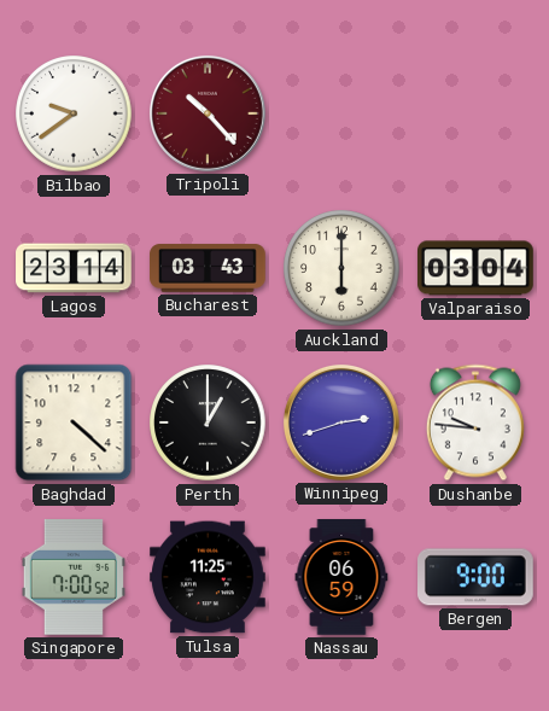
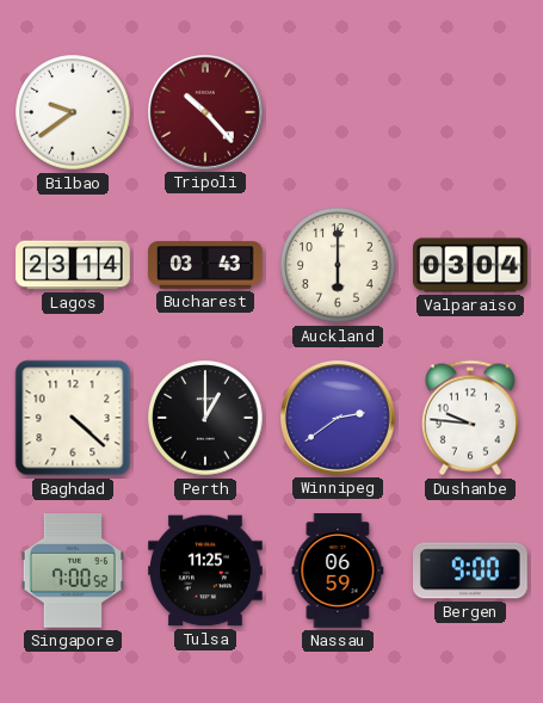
Winnipeg: 2:42 -> 2:39
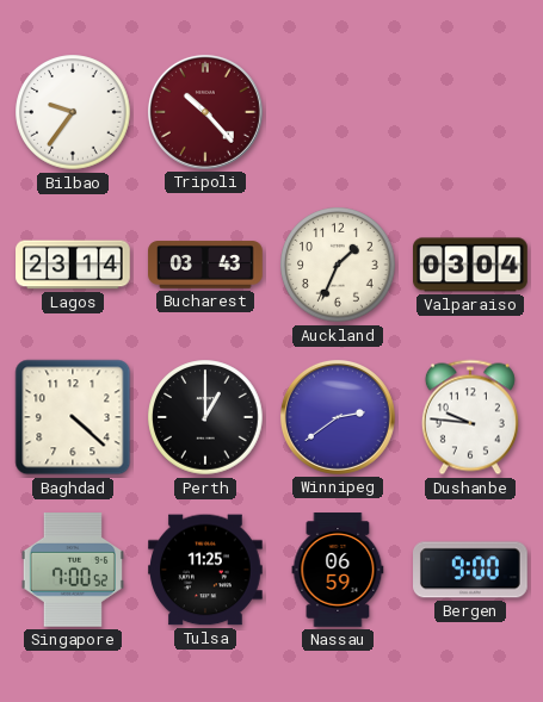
Bilbao: 9:39 -> 9:36
Auckland: 6:00 -> 1:34
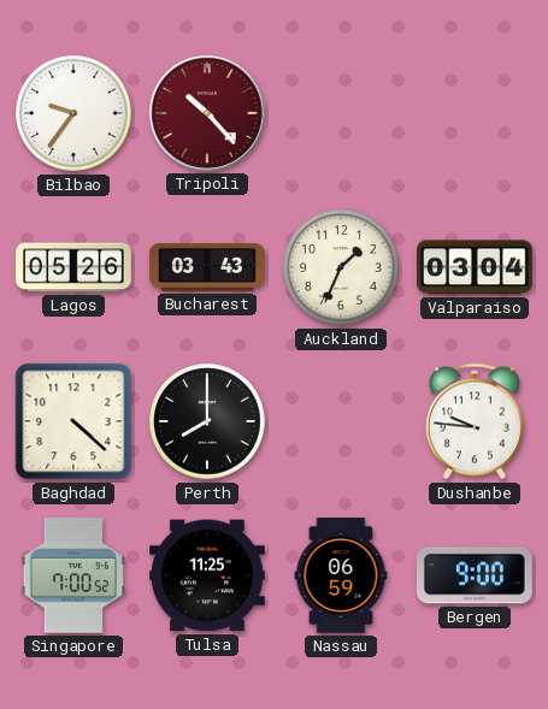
Lagos: 23:14 -> 05:26
Perth: 1:00 -> 8:00
Winnipeg: 2:39 -> none
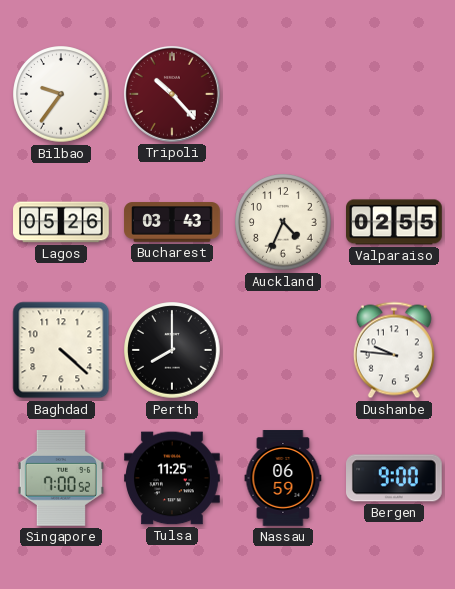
Auckland: 1:34 -> 4:34
Valparaiso: 03:04 -> 02:55
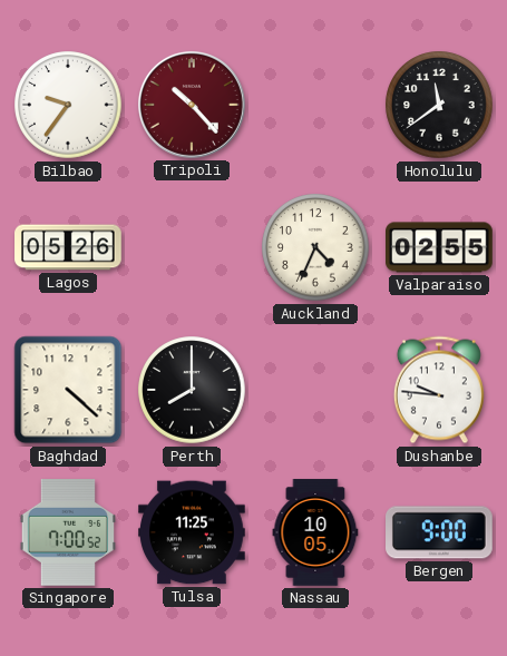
Honolulu: none -> 11:39
Bucharest: 03:43 -> none
Nassau: 06:59 -> 10:05
